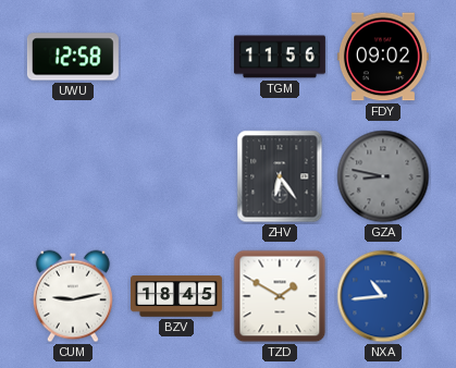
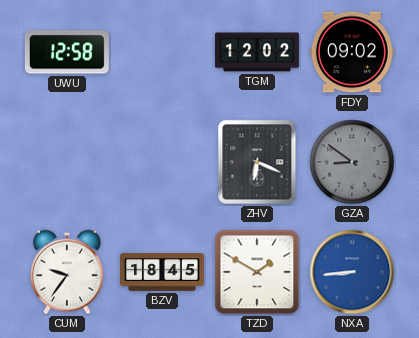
TGM: 11:56 -> 12:02
ZHV: 6:24 -> 6:19
GZA: 8:47 -> 8:51
CUM: 9:13 -> 9:36
NXA: 10:44 -> 8:44
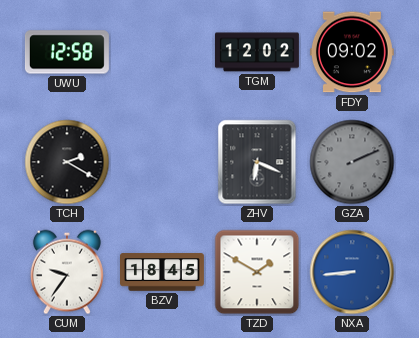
TCH: none -> 2:20
GZA: 8:51 -> 2:11
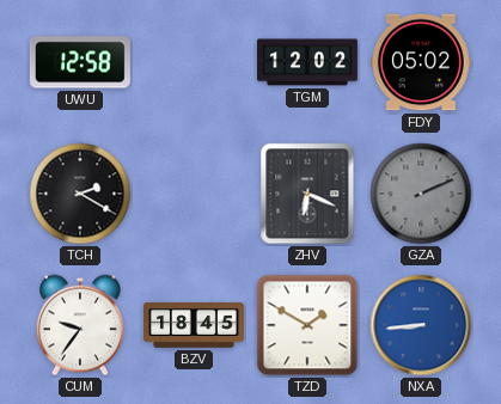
FDY: 09:02 -> 05:02
